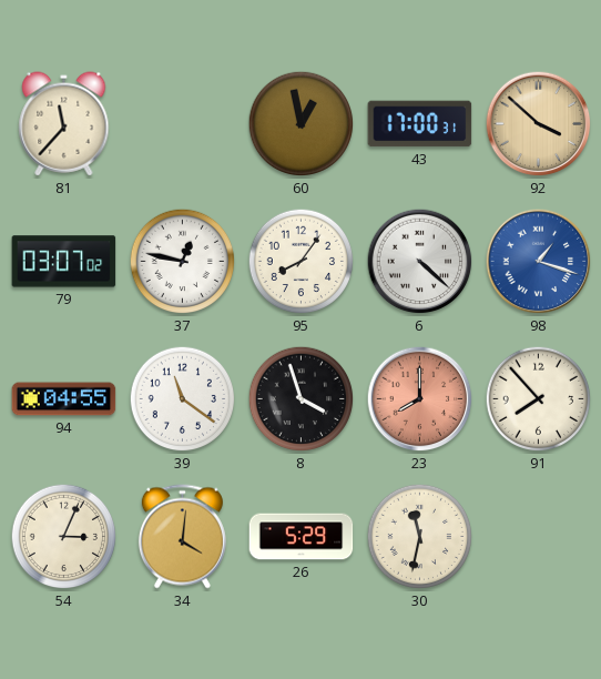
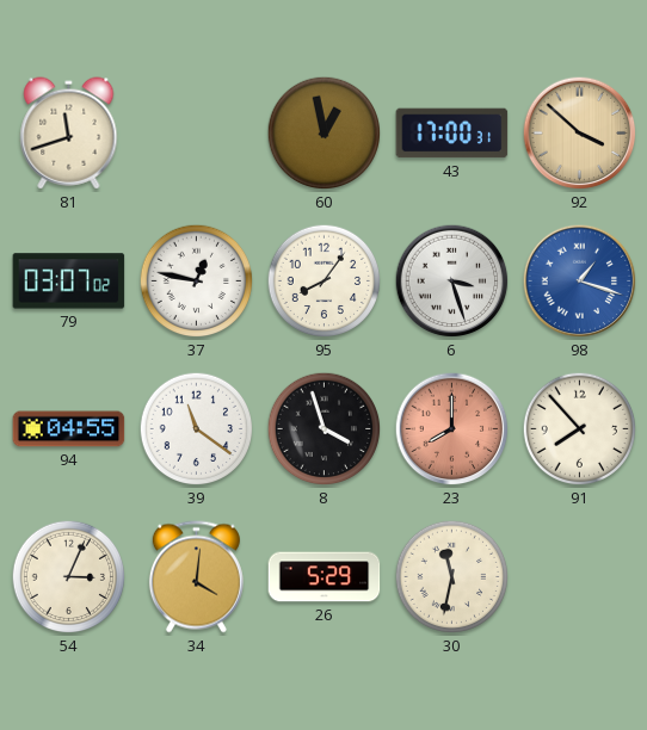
81: 11:37 -> 11:42
6: 4:22 -> 3:27
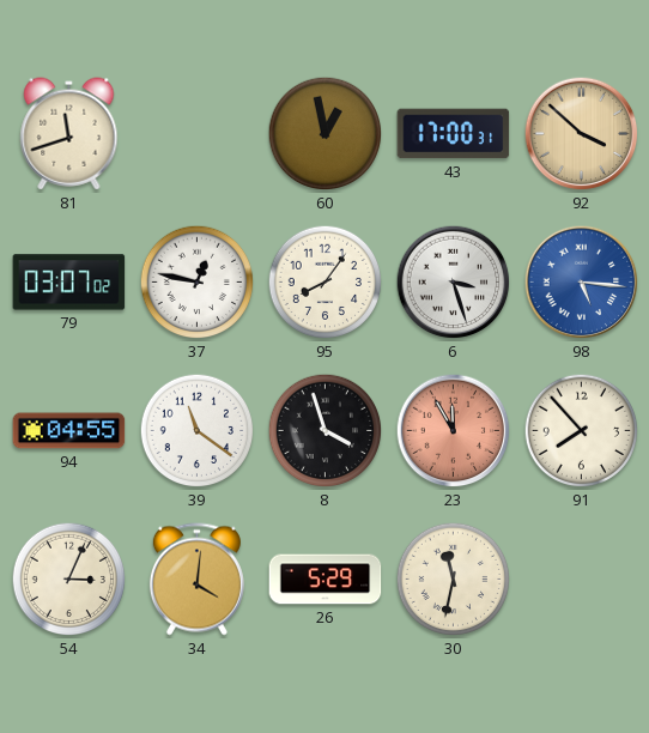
98: 1:18 -> 5:16
23: 8:00 -> 11:55
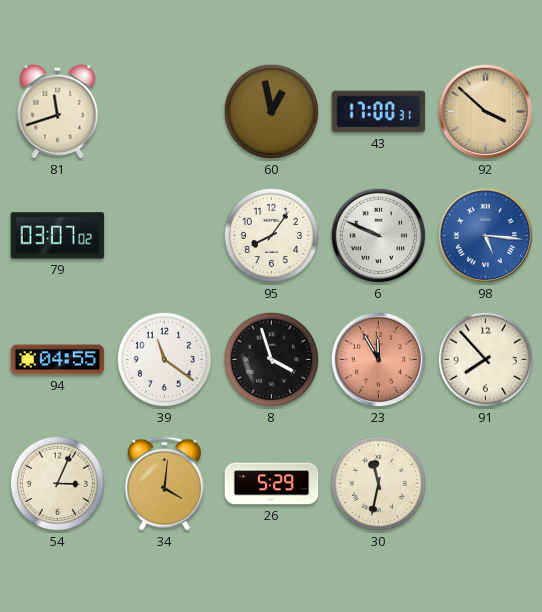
37: 12:47 -> none
6: 3:27 -> 9:49
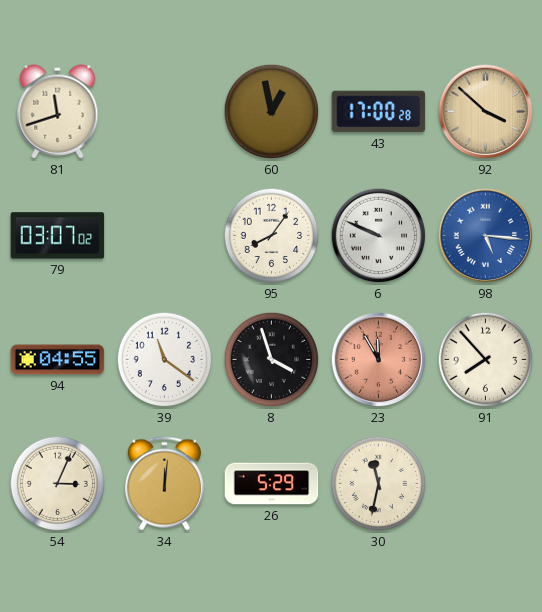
43: 17:00:31 -> 17:00:28
34: 4:01 -> 12:01
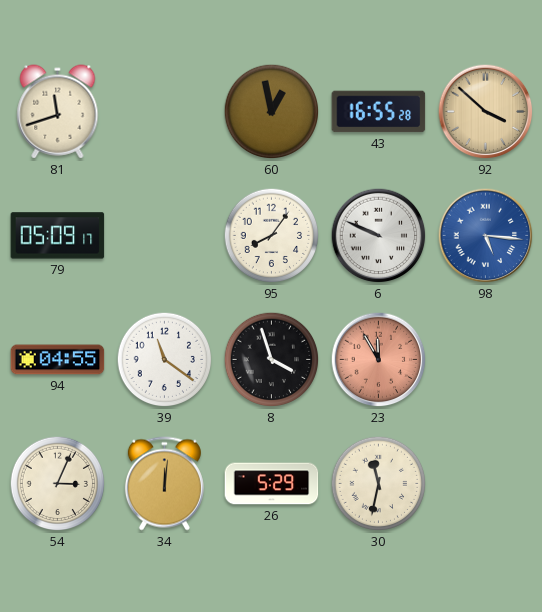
43: 17:00 -> 16:55
79: 03:07 -> 05:09
91: 7:53 -> none
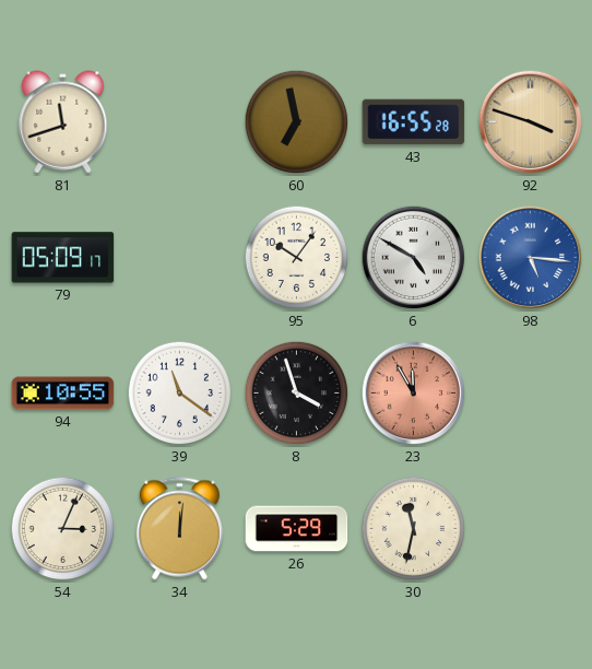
60: 12:58 -> 6:58
92: 3:52 -> 3:48
95: 8:06 -> 10:06
6: 9:49 -> 4:50
94: 04:55 -> 10:55
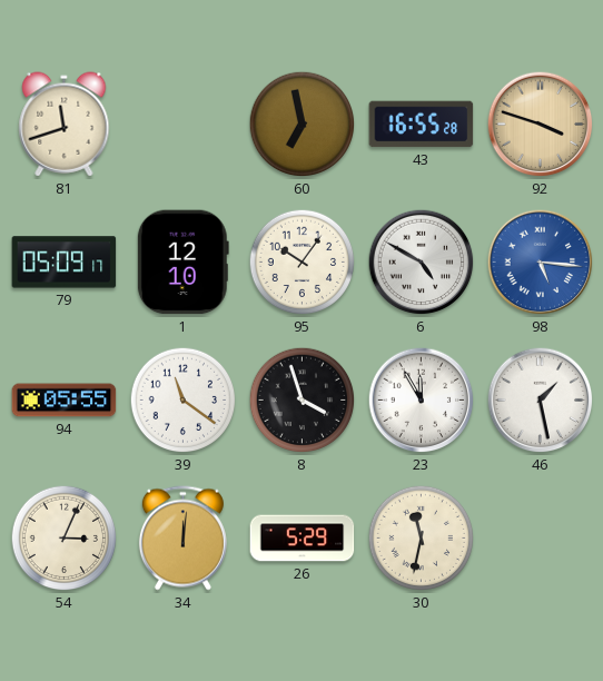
1: none -> 12:10
94: 10:55 -> 05:55
23 dial: salmon -> white
46: none -> 1:28
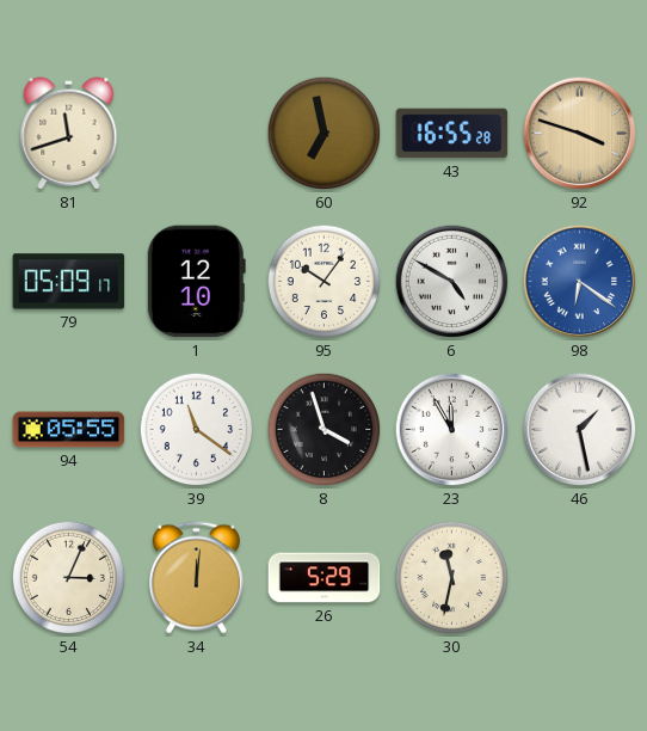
98: 5:16 -> 6:21
